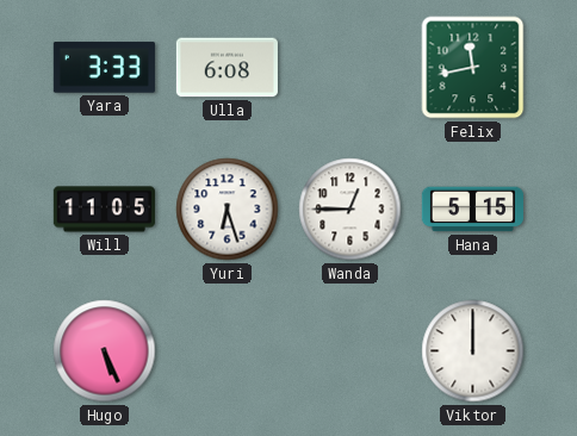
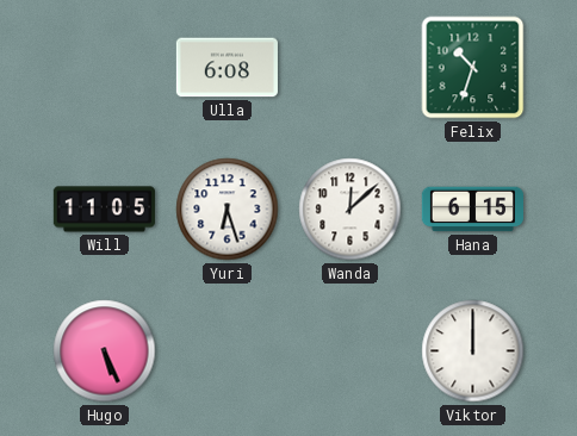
Yara: 3:33 -> none
Felix: 11:43 -> 10:33
Wanda: 12:45 -> 12:08
Hana: 5:15 -> 6:15
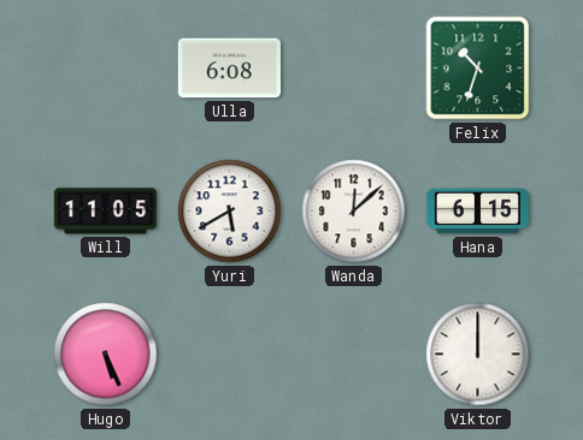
Yuri: 6:27 -> 5:40
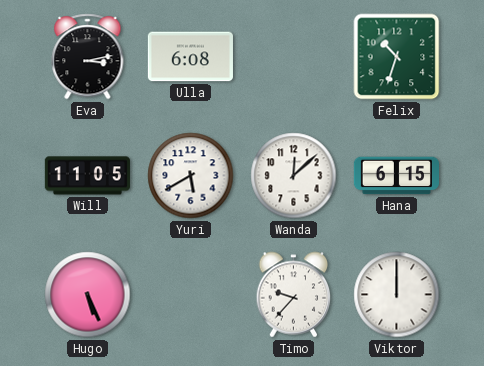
Eva: none -> 3:13
Timo: none -> 9:37
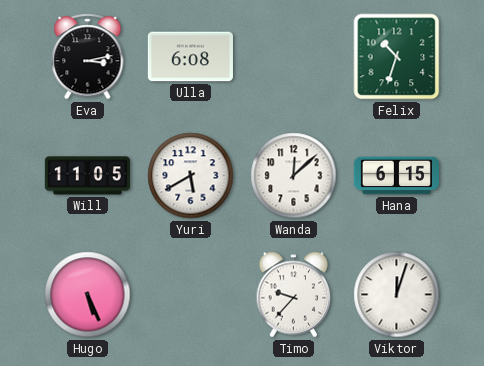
Viktor: 12:00 -> 12:03
